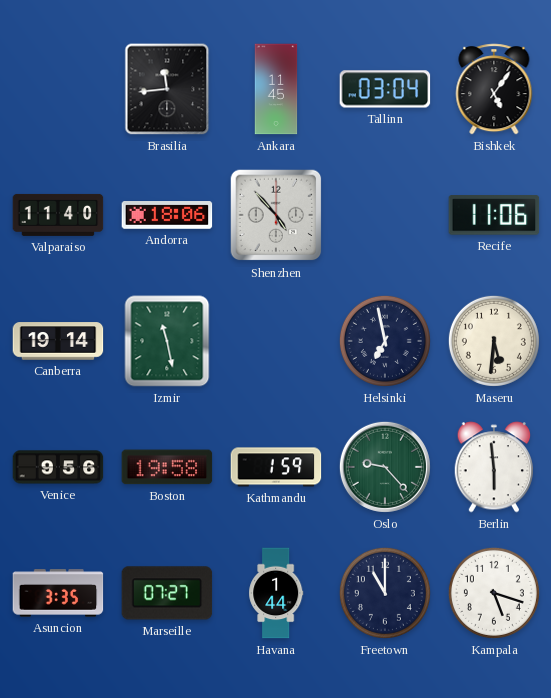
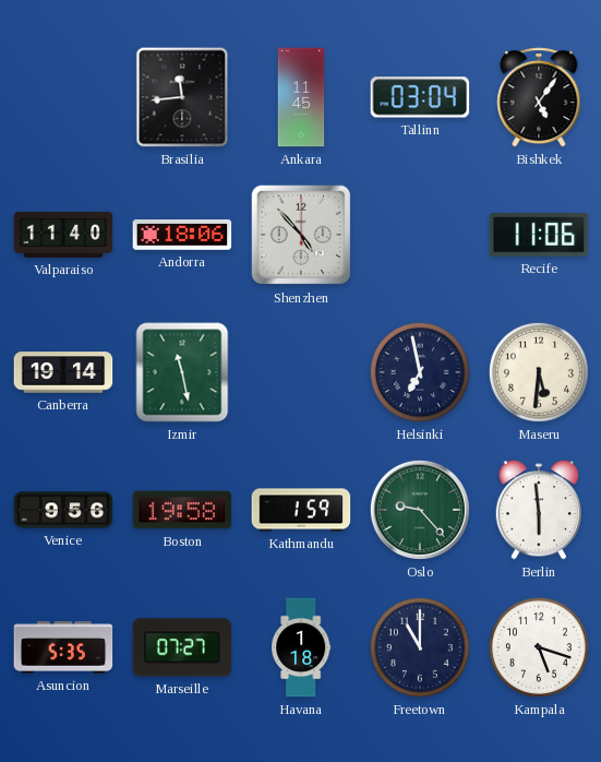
Asuncion: 3:35 -> 5:35
Havana: 1:44 -> 1:18
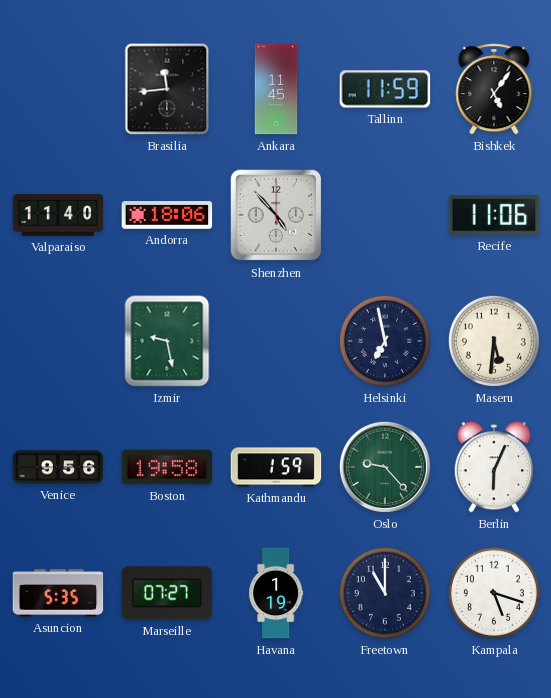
Tallinn: 03:04 -> 11:59
Canberra: 19:14 -> none
Izmir: 11:28 -> 9:28
Berlin: 5:59 -> 6:04
Havana: 1:18 -> 1:19
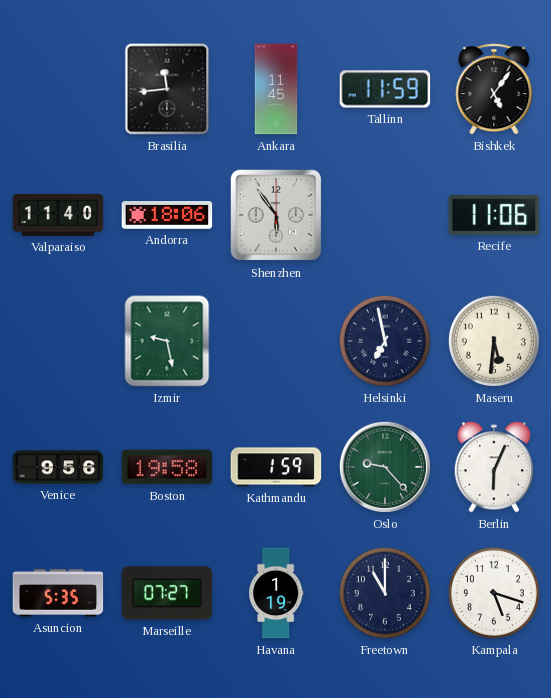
Shenzhen: 4:53 -> 5:54
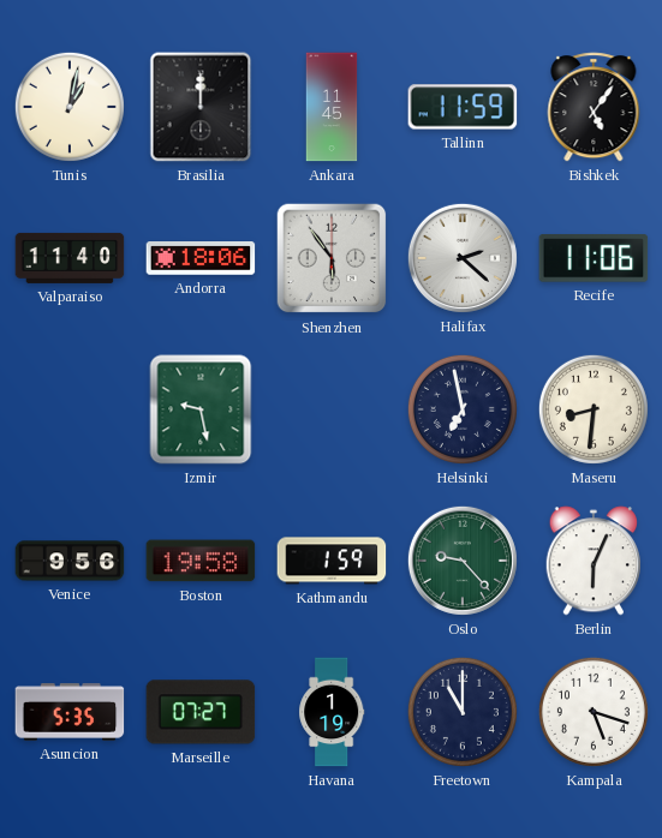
Tunis: none -> 1:02
Brasilia: 11:44 -> 12:00
Halifax: none -> 2:22
Maseru: 5:31 -> 8:31
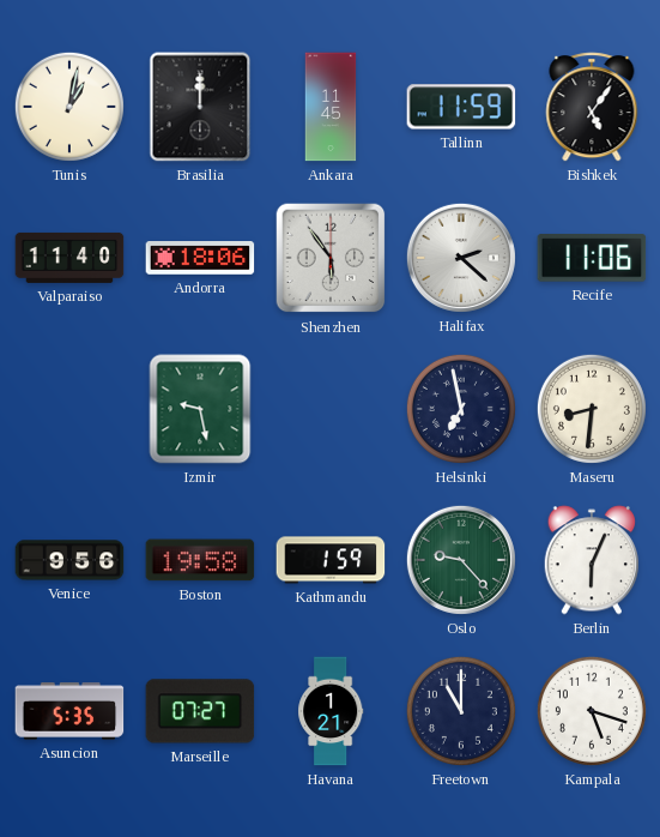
Havana: 1:19 -> 1:21
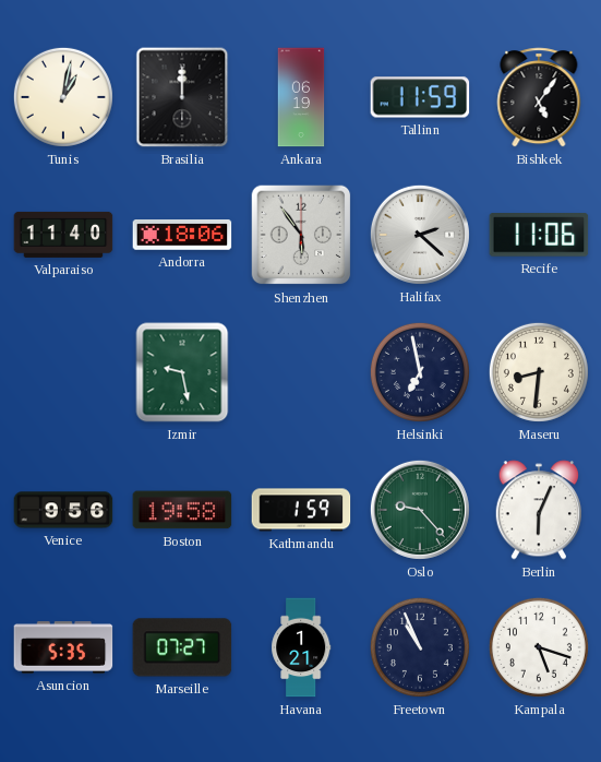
Ankara: 11:45 -> 06:19
Freetown: 11:00 -> 10:56
